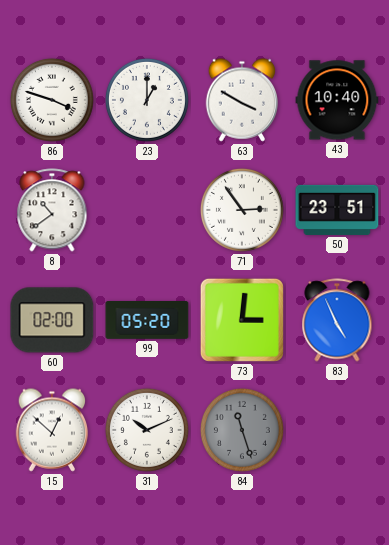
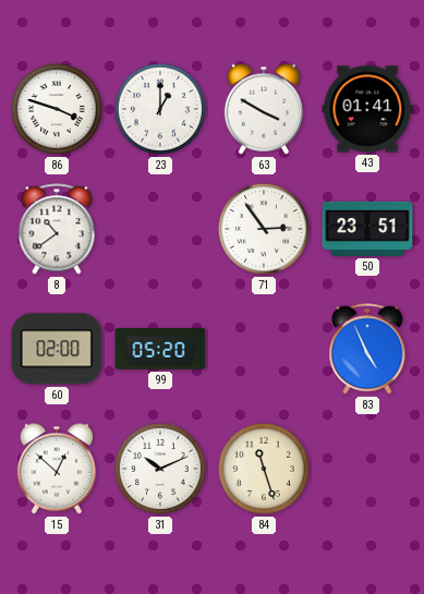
43: 10:40 -> 01:41
73: 3:01 -> none
84 dial: grey -> cream
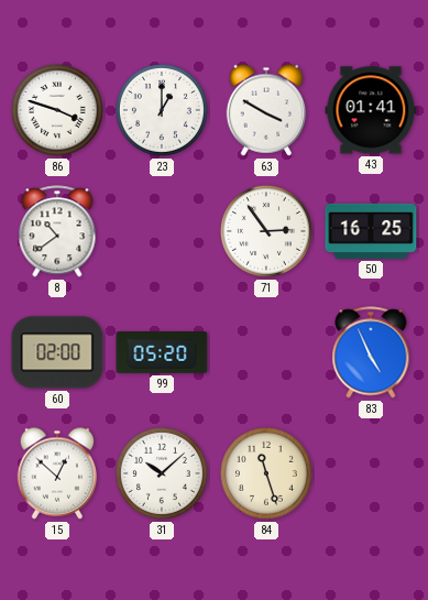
50: 23:51 -> 16:25
31: 10:11 -> 10:08
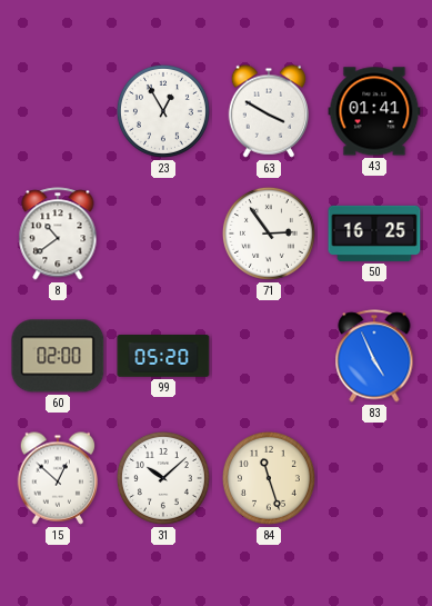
86: 3:48 -> none
23: 1:00 -> 12:55
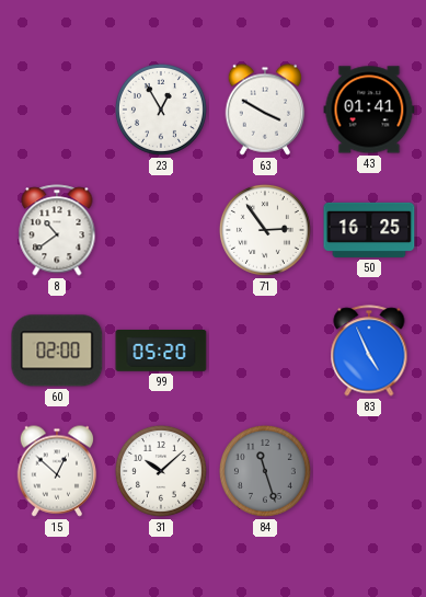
84 dial: cream -> grey
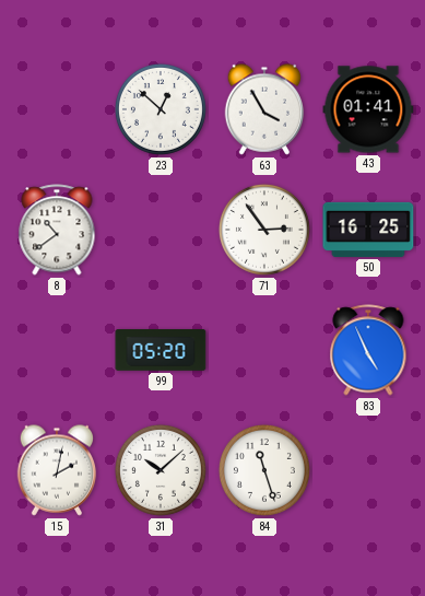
23: 12:55 -> 12:52
63: 3:50 -> 3:55
60: 02:00 -> none
15: 12:52 -> 2:02
84 dial: grey -> white
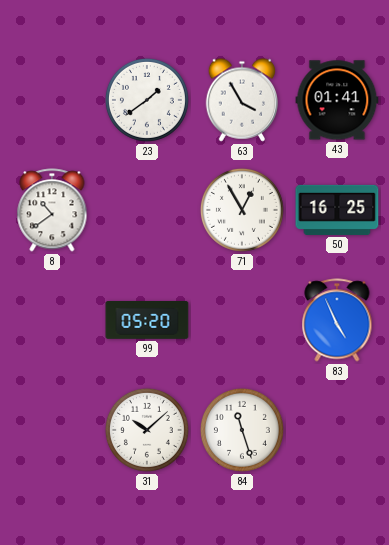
23: 12:52 -> 1:39
71: 2:54 -> 12:55
15: 2:02 -> none
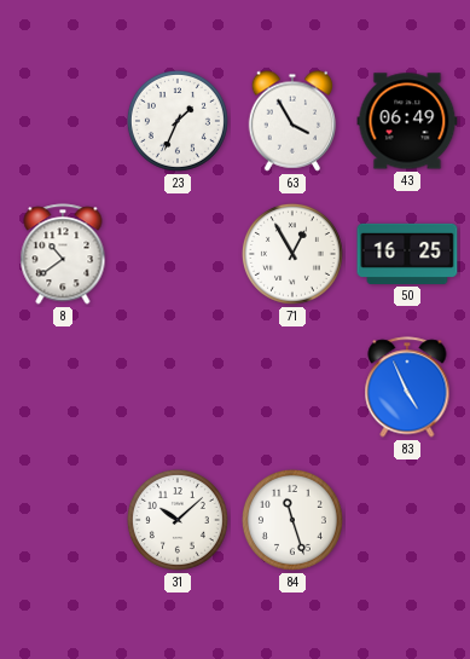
23: 1:39 -> 1:34
43: 01:41 -> 06:49
99: 05:20 -> none
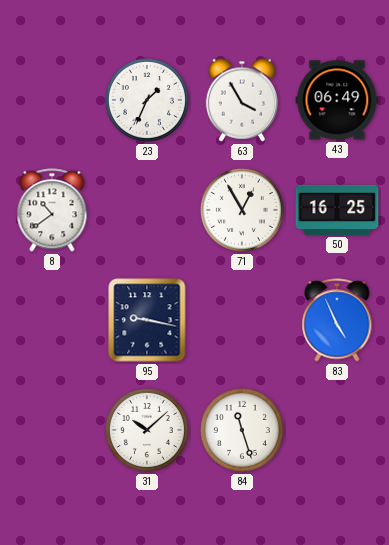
95: none -> 9:17
